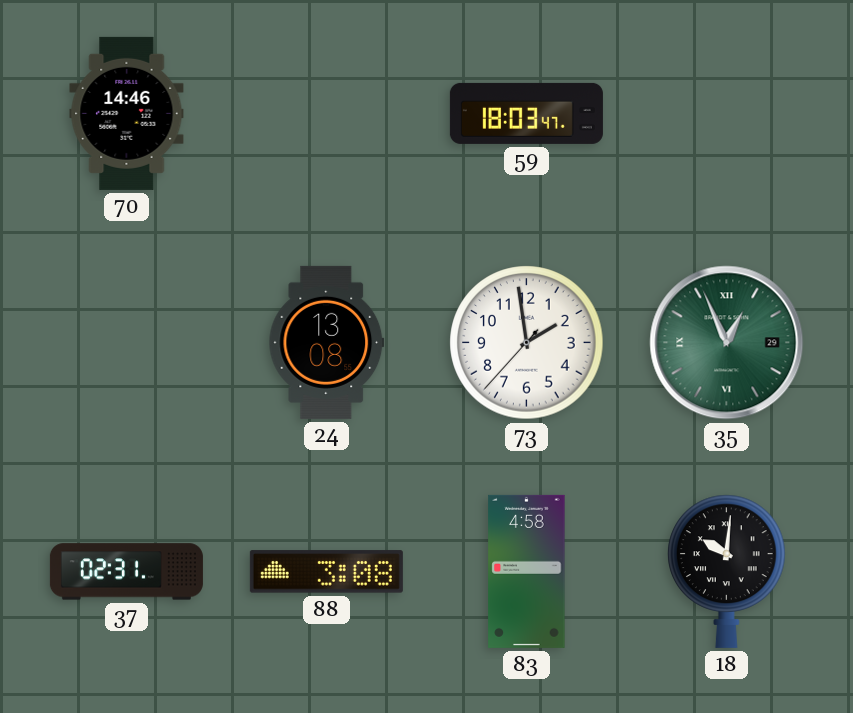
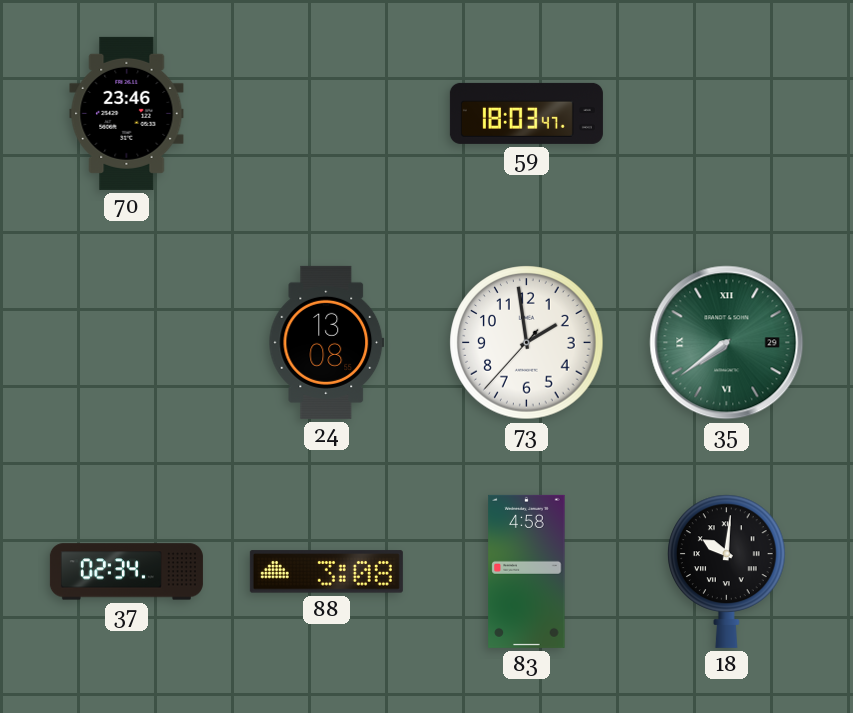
70: 14:46 -> 23:46
35: 12:56 -> 7:39
37: 02:31 -> 02:34
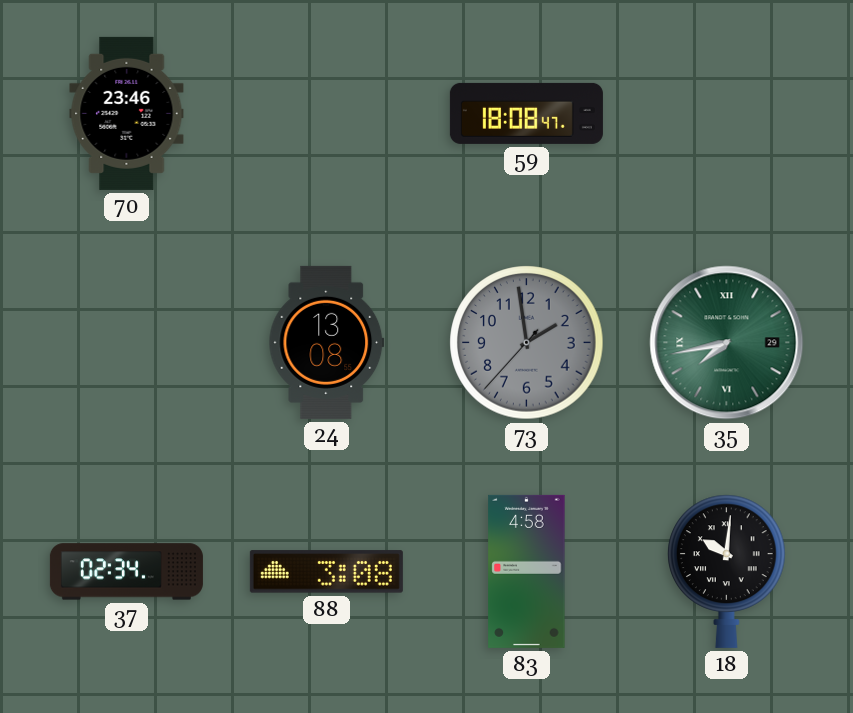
59: 18:03 -> 18:08
73 dial: white -> grey
35: 7:39 -> 7:43
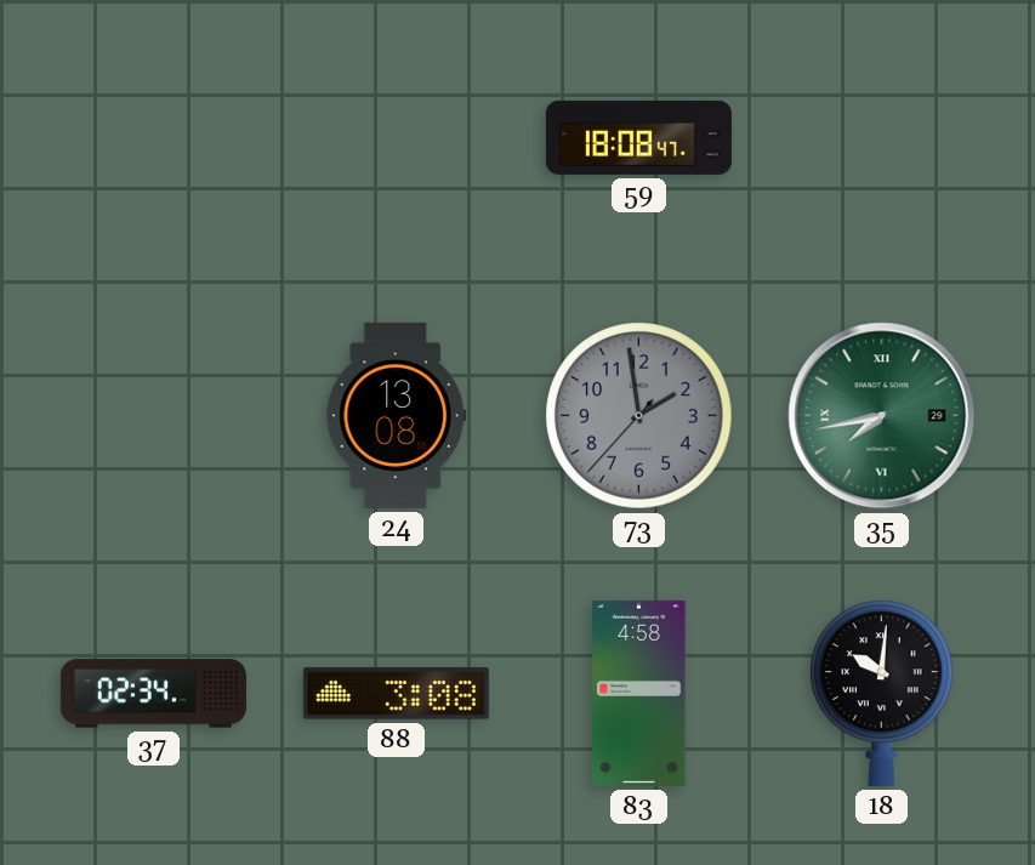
70: 23:46 -> none
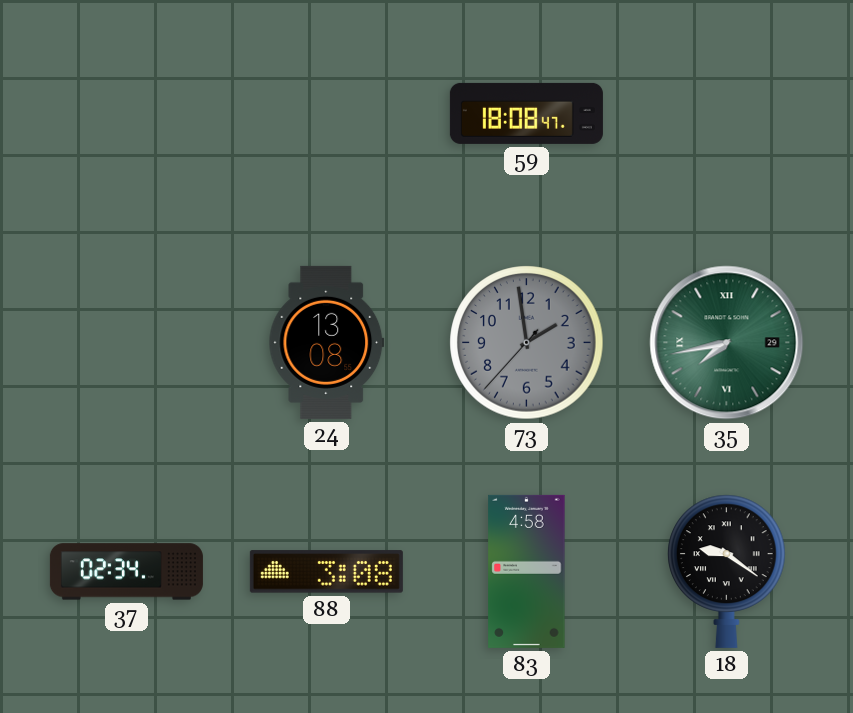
18: 10:01 -> 9:21
